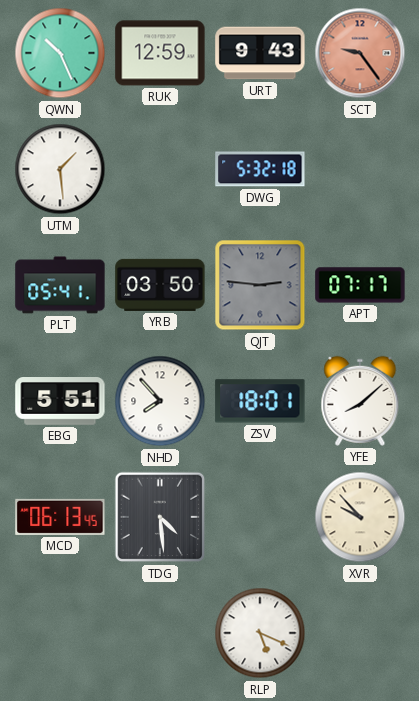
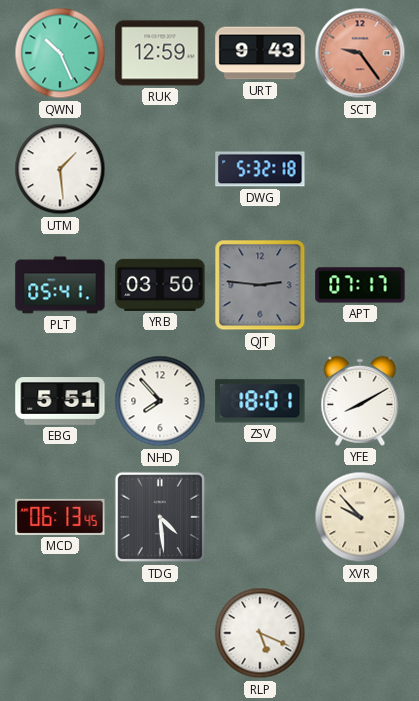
YFE: 8:08 -> 8:10
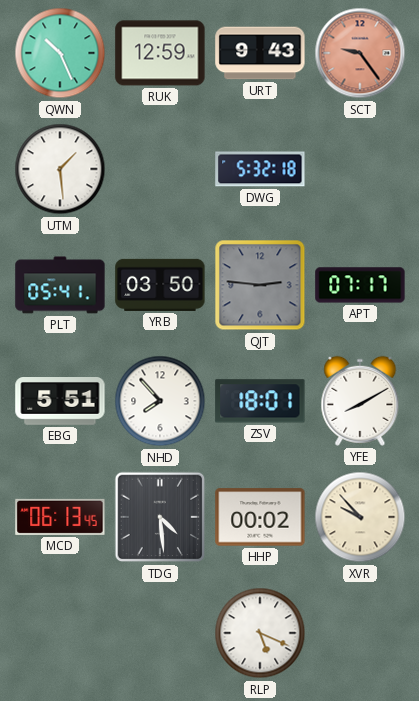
HHP: none -> 00:02
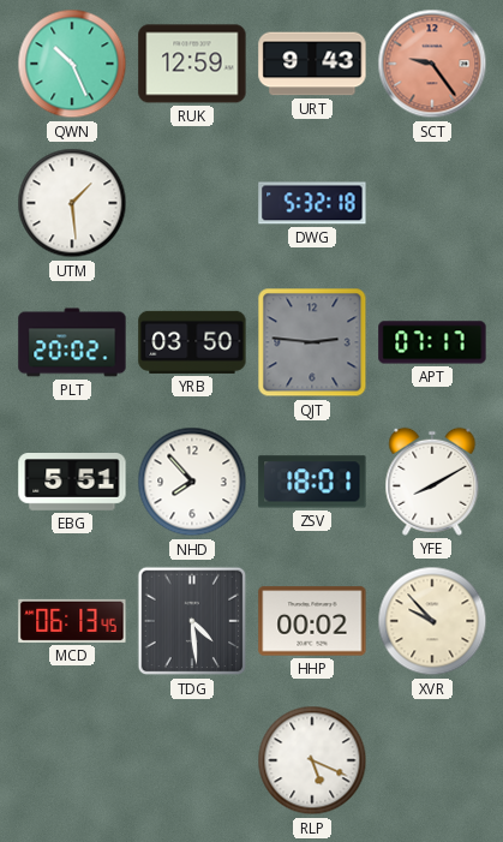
PLT: 05:41 -> 20:02
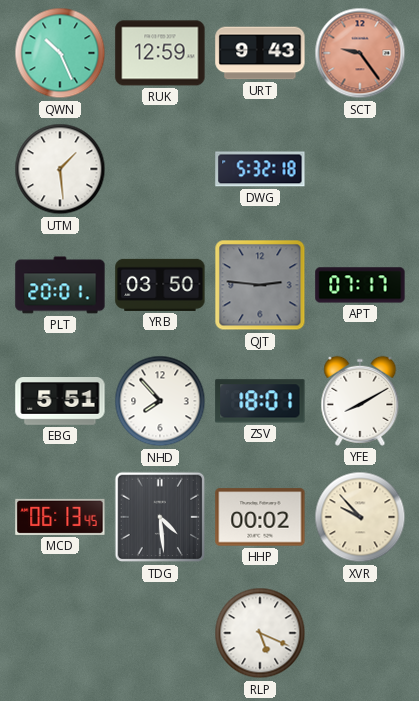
PLT: 20:02 -> 20:01
